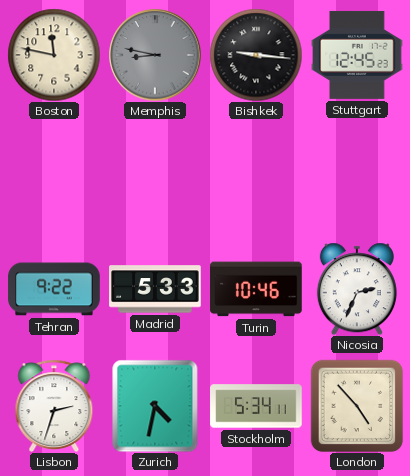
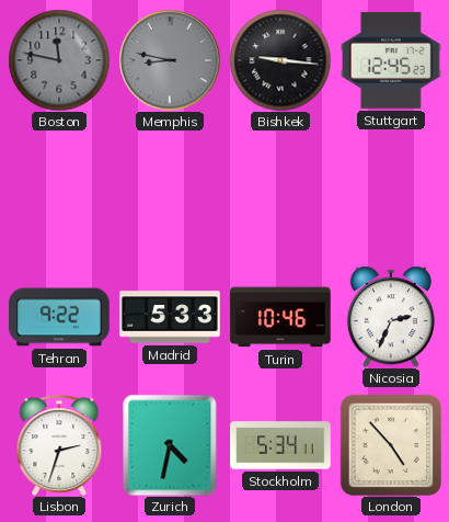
Boston dial: cream -> grey
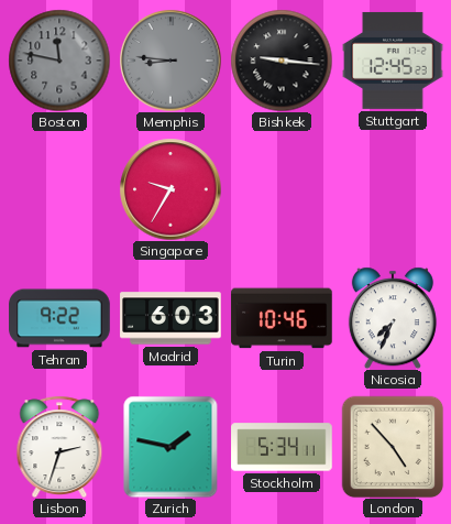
Memphis: 8:47 -> 8:46
Singapore: none -> 9:35
Madrid: 5:33 -> 6:03
Nicosia: 2:34 -> 7:34
Zurich: 4:32 -> 1:47
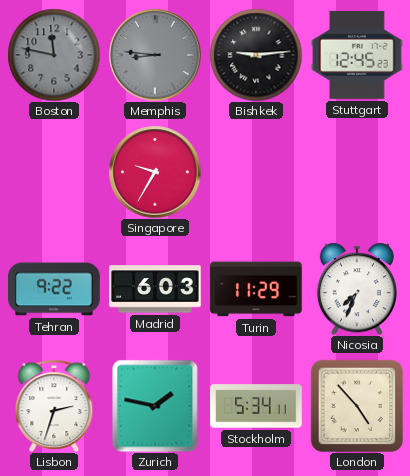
Bishkek: 9:16 -> 9:14
Turin: 10:46 -> 11:29
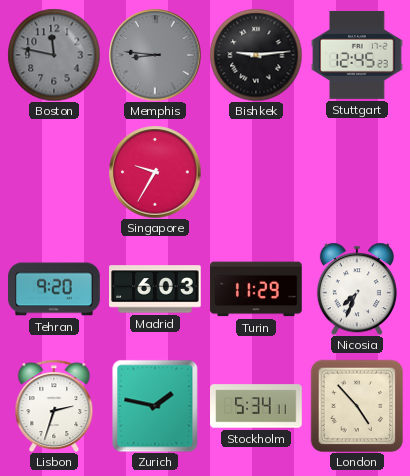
Tehran: 9:22 -> 9:20
